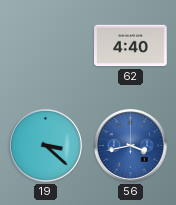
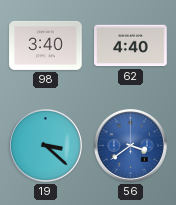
98: none -> 3:40
56: 3:43 -> 3:39
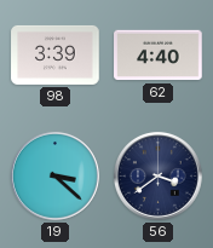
98: 3:40 -> 3:39
56 dial: blue -> navy
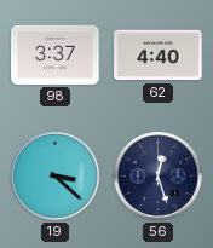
98: 3:39 -> 3:37
56: 3:39 -> 12:27
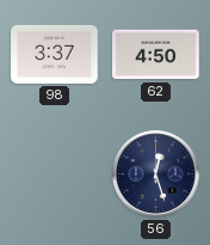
62: 4:40 -> 4:50
19: 3:22 -> none
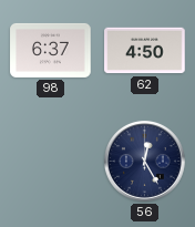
98: 3:37 -> 6:37
56: 12:27 -> 12:25
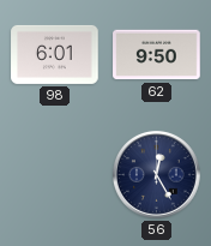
98: 6:37 -> 6:01
62: 4:50 -> 9:50
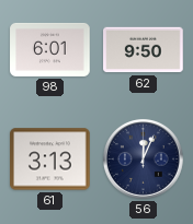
61: none -> 3:13
56: 12:25 -> 12:04
